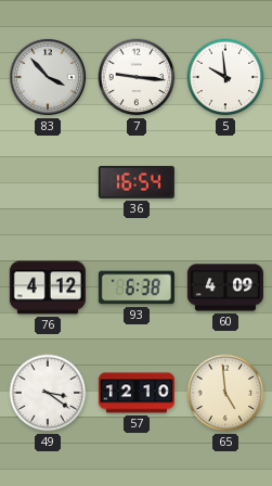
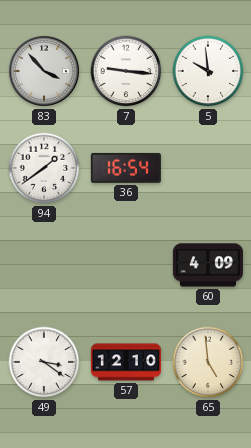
94: none -> 1:39
76: 4:12 -> none
93: 6:38 -> none
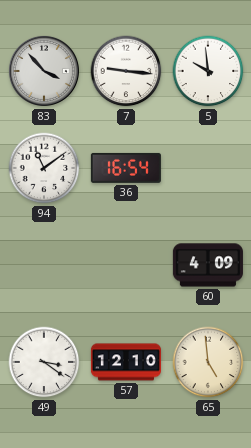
94: 1:39 -> 11:09
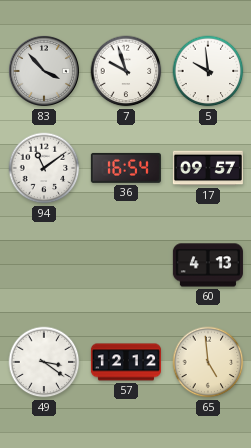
7: 9:16 -> 9:57
17: none -> 09:57
60: 4:09 -> 4:13
57: 12:10 -> 12:12
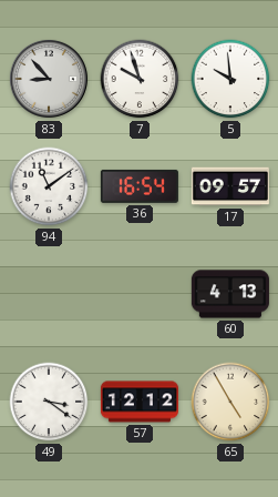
83: 3:53 -> 8:53
65: 4:59 -> 4:55
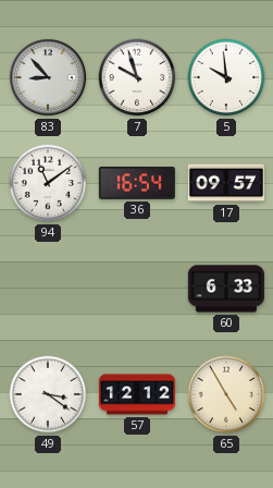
60: 4:13 -> 6:33
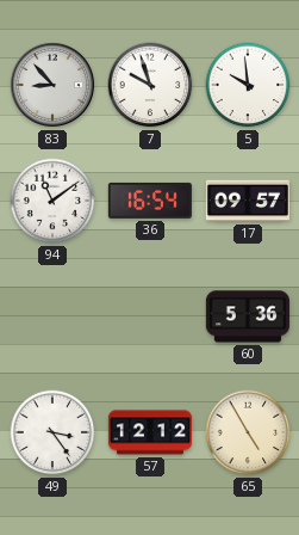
60: 6:33 -> 5:36
49: 3:21 -> 3:24
